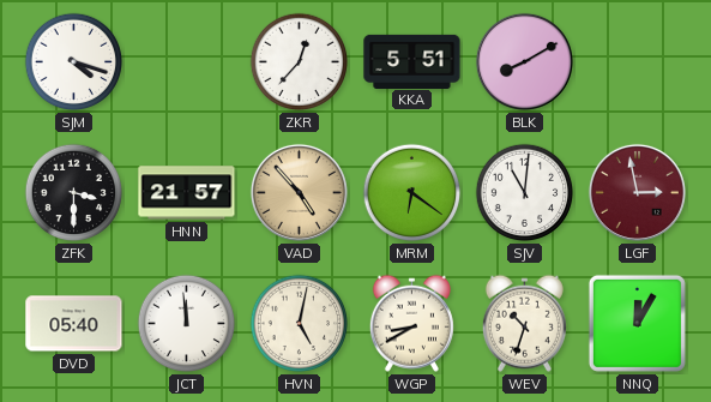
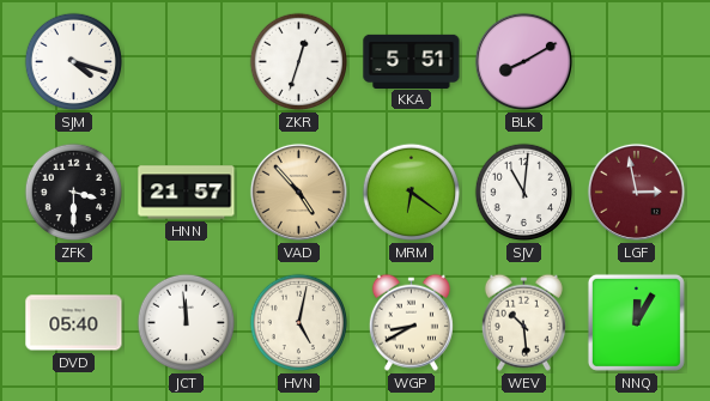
ZKR: 12:37 -> 12:33
WEV: 10:33 -> 10:29
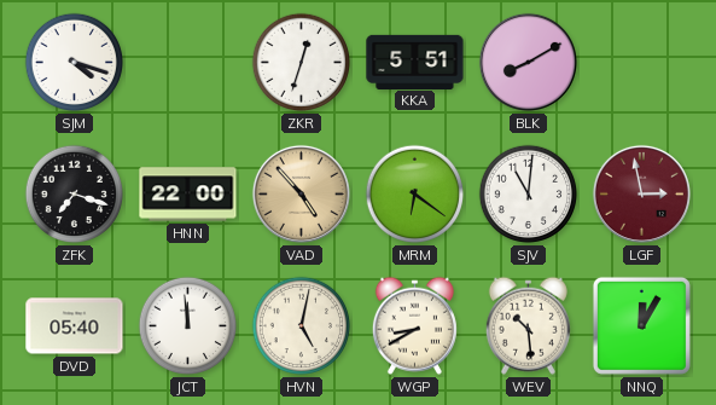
ZFK: 3:30 -> 7:18
HNN: 21:57 -> 22:00
